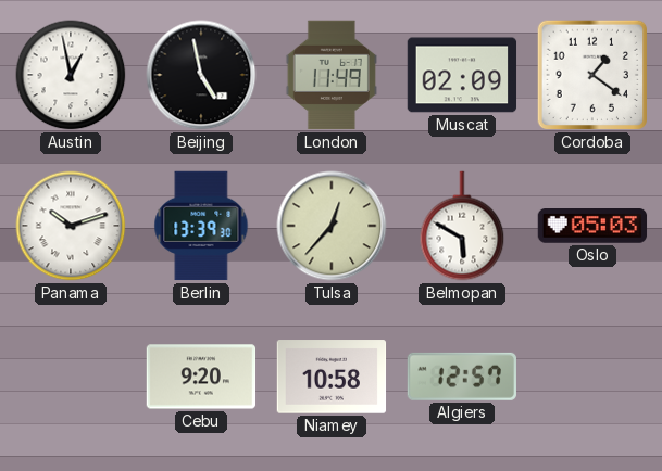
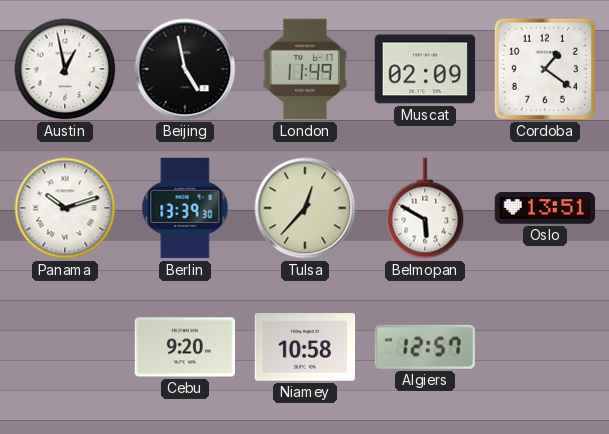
Oslo: 05:03 -> 13:51
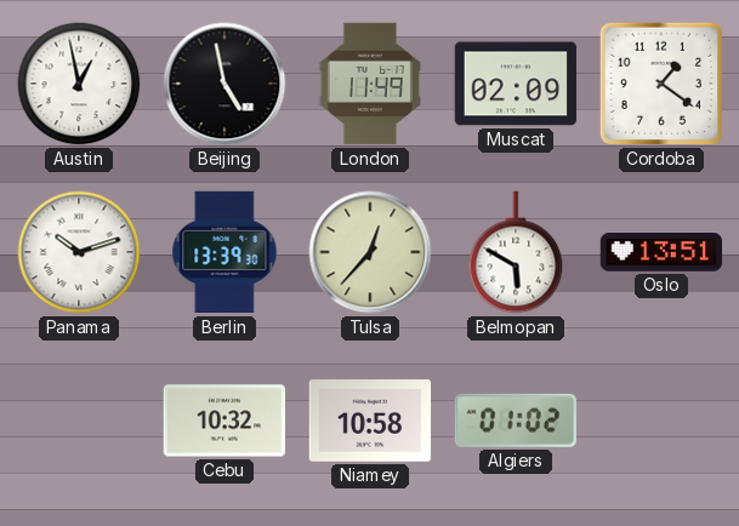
Cebu: 9:20 -> 10:32
Algiers: 12:57 -> 01:02
